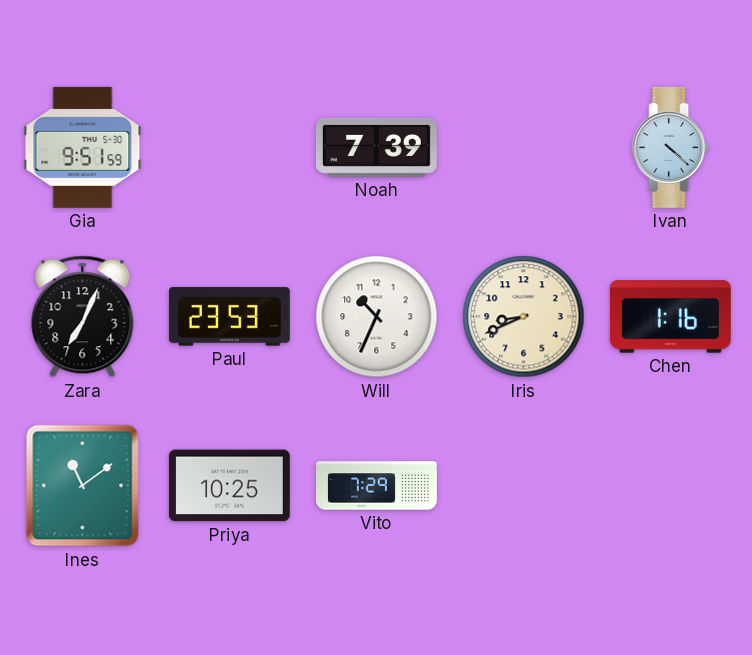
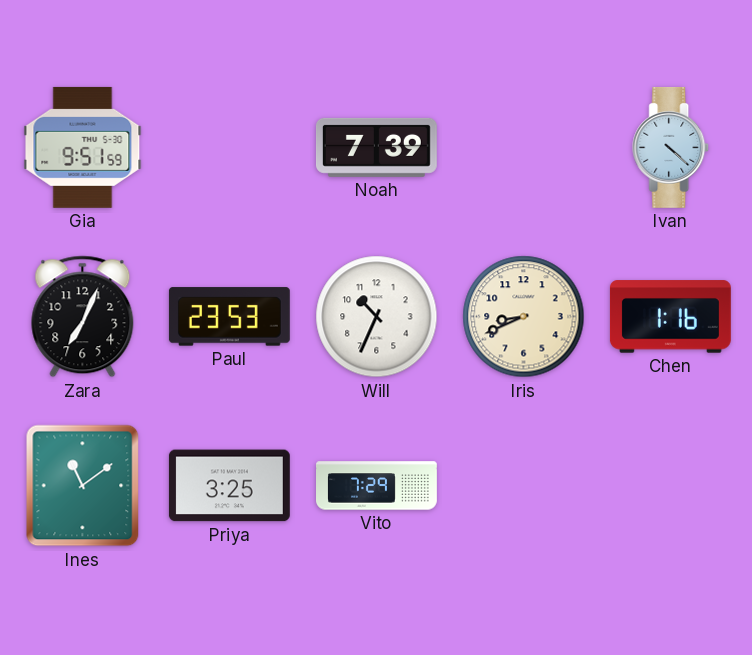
Priya: 10:25 -> 3:25
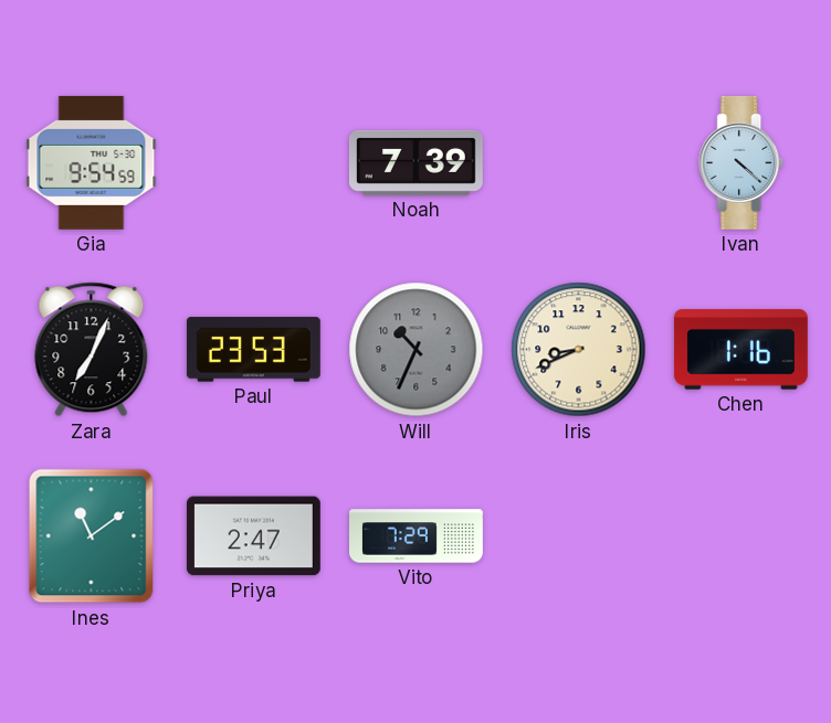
Gia: 9:51 -> 9:54
Will dial: white -> grey
Priya: 3:25 -> 2:47
